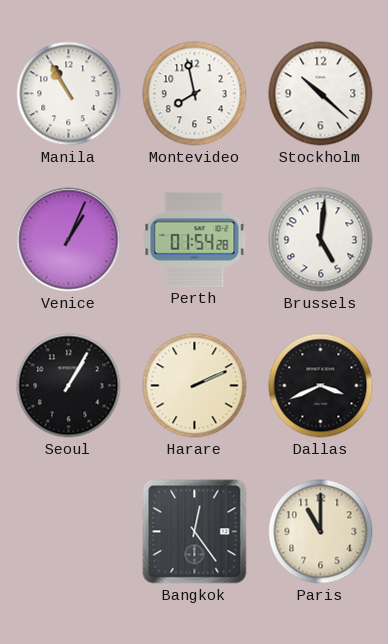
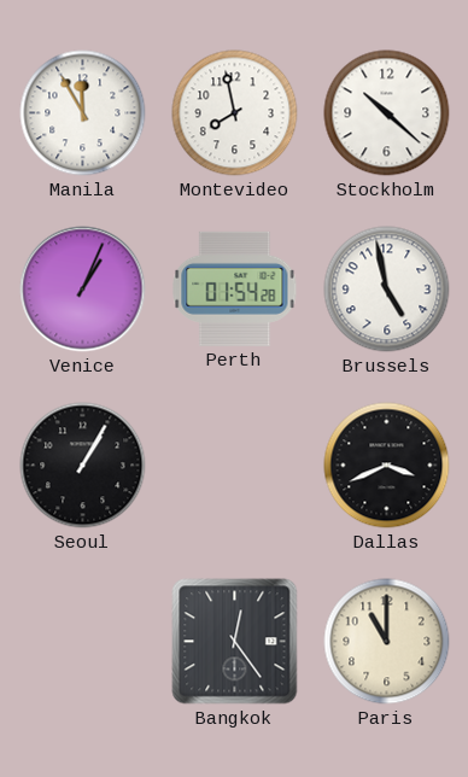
Manila: 10:55 -> 11:55
Brussels: 5:01 -> 4:58
Harare: 2:11 -> none
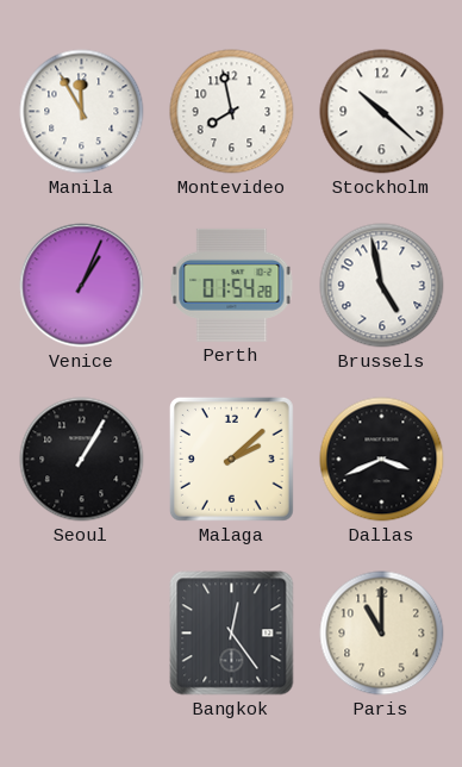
Malaga: none -> 2:08
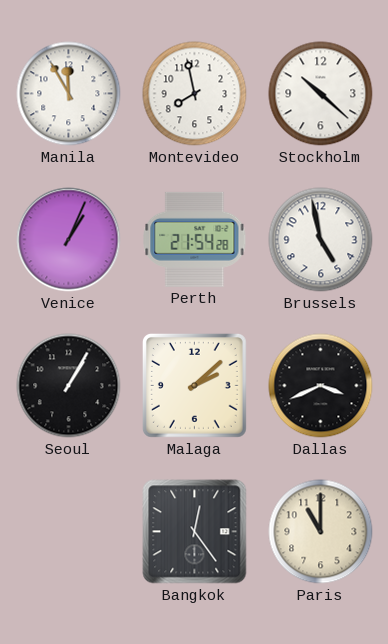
Perth: 01:54 -> 21:54
